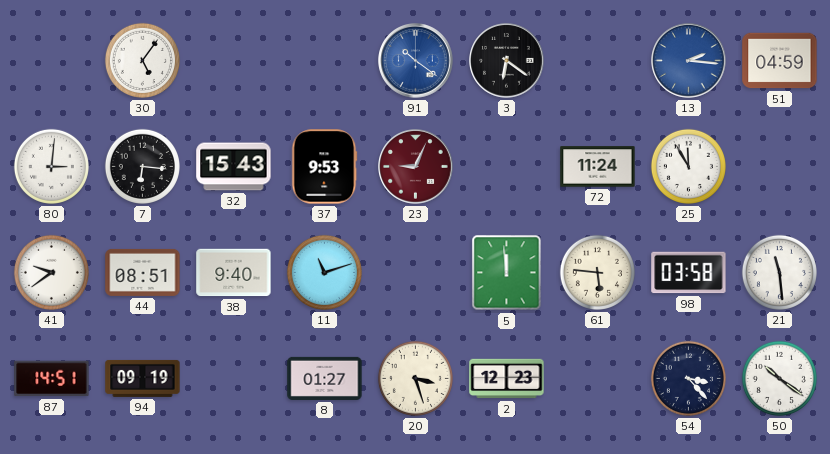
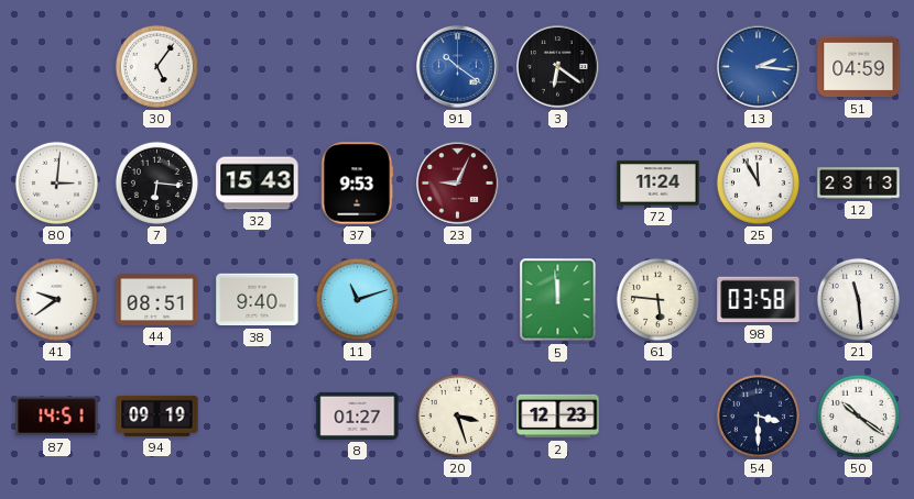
12: none -> 23:13
54: 3:23 -> 3:30
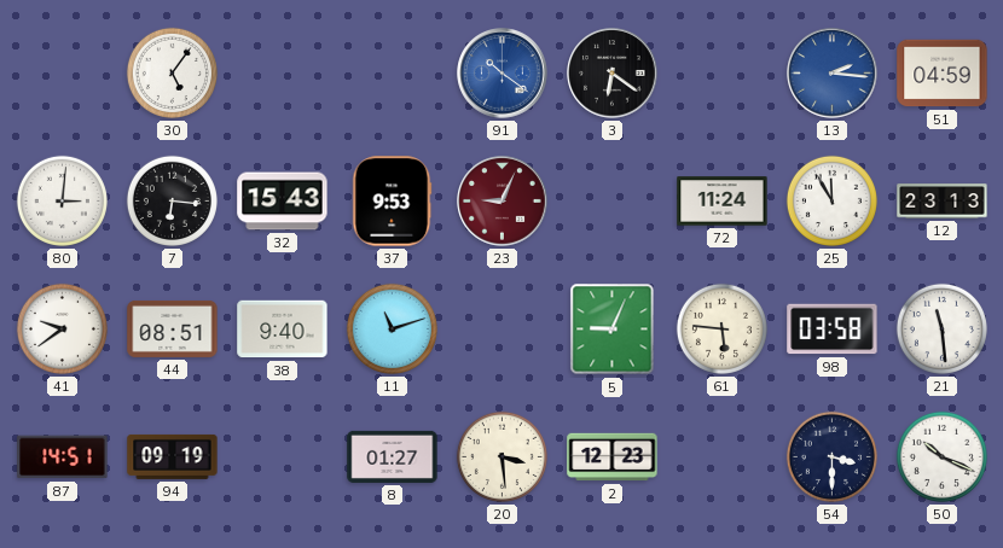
5: 11:59 -> 9:04
20: 3:27 -> 3:29
50: 10:21 -> 10:19
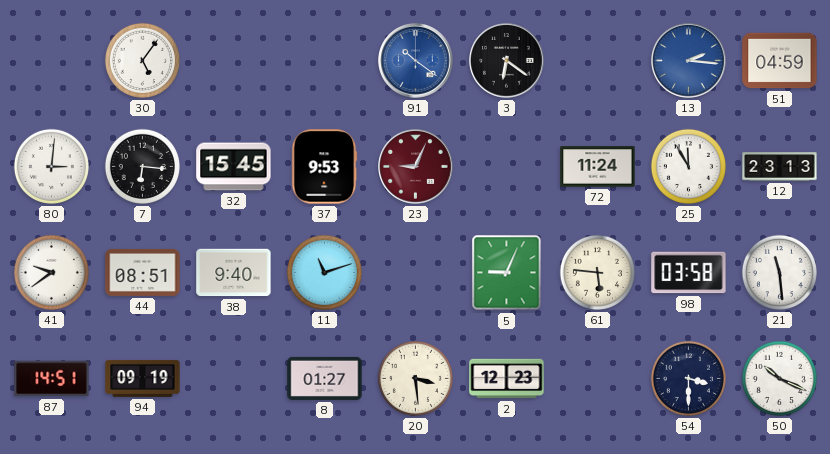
32: 15:43 -> 15:45
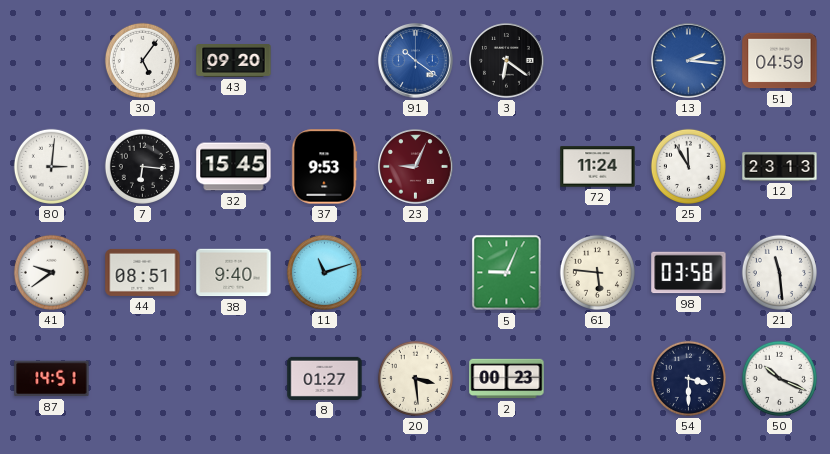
43: none -> 09:20
94: 09:19 -> none
2: 12:23 -> 00:23
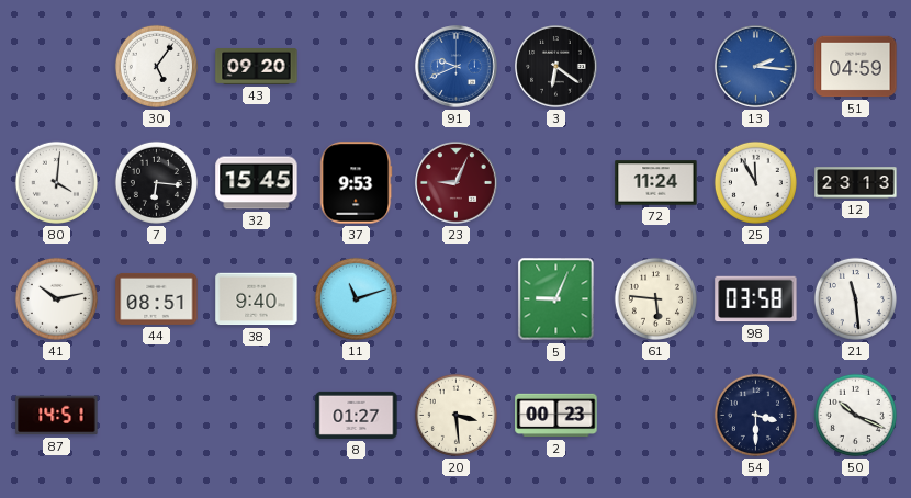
91: 10:21 -> 9:41
80: 3:01 -> 4:01
41: 9:39 -> 10:13
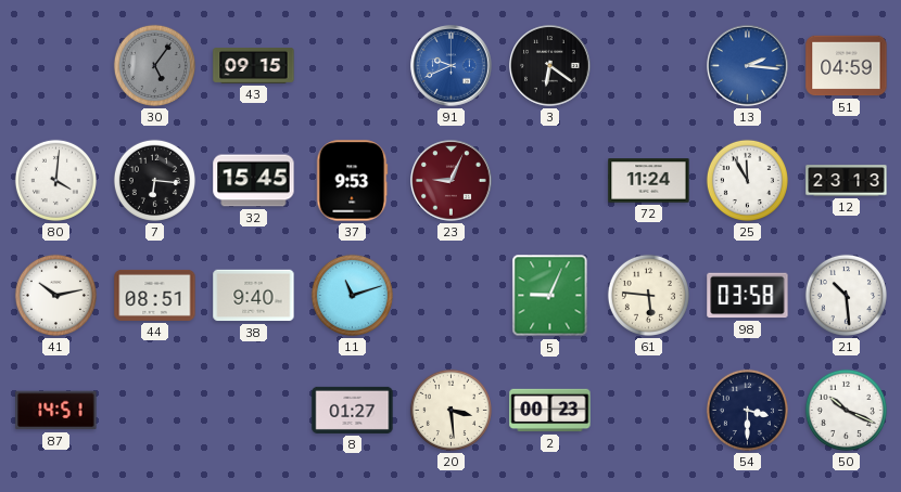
30 dial: white -> grey
43: 09:20 -> 09:15
21: 11:29 -> 10:29
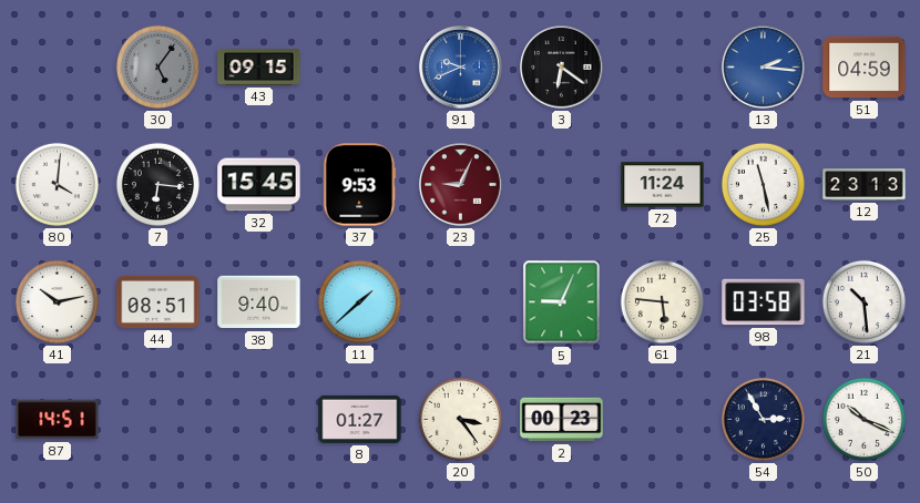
25: 11:55 -> 11:28
11: 11:12 -> 1:38
20: 3:29 -> 3:24
54: 3:30 -> 2:55
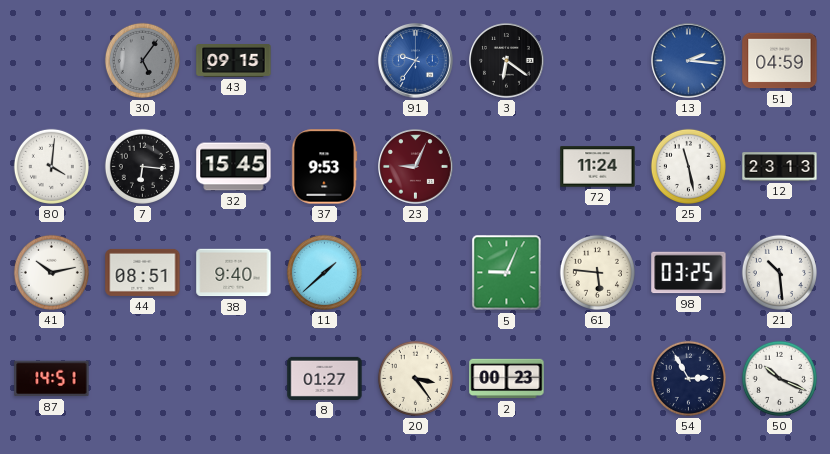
91: 9:41 -> 9:36
98: 03:58 -> 03:25
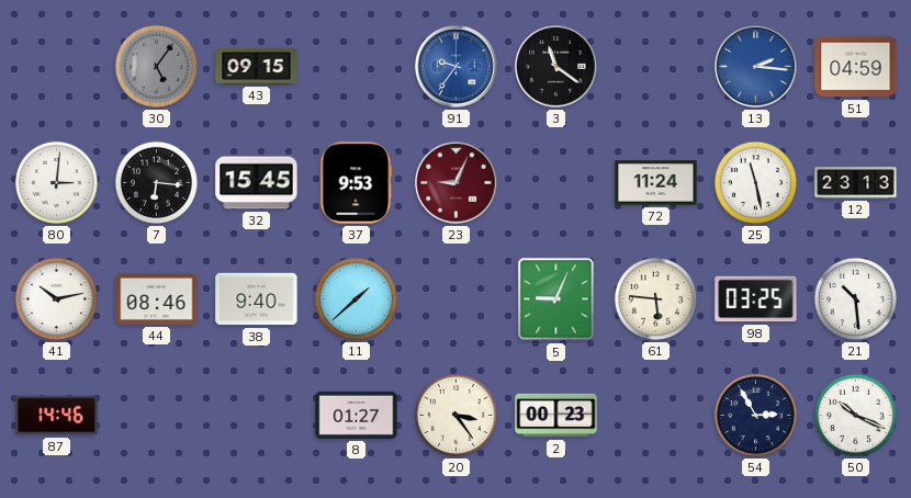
3: 6:21 -> 11:21
80: 4:01 -> 3:01
44: 08:51 -> 08:46
87: 14:51 -> 14:46
